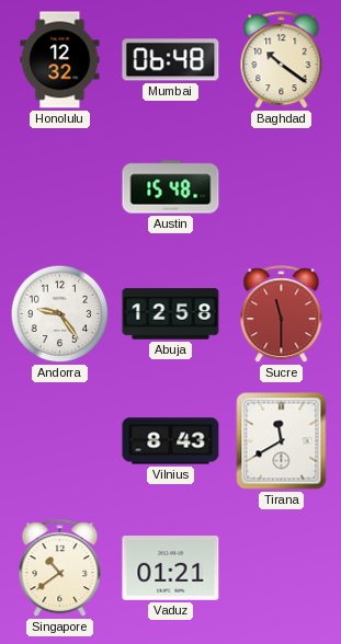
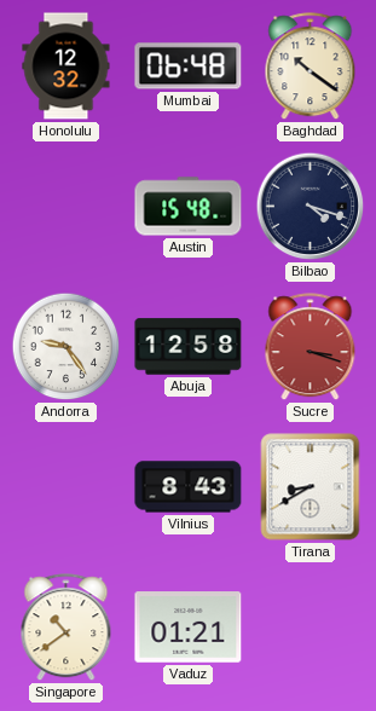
Bilbao: none -> 4:18
Sucre: 11:30 -> 3:18
Tirana: 11:40 -> 8:40
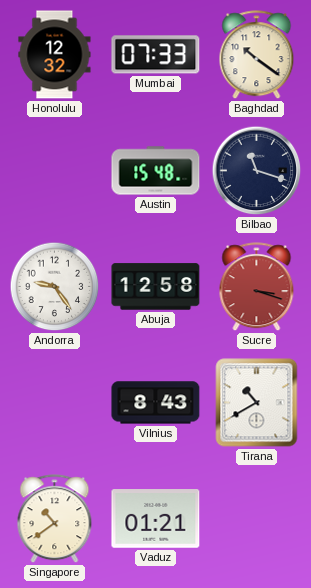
Mumbai: 06:48 -> 07:33
Bilbao: 4:18 -> 11:18
Tirana: 8:40 -> 10:40
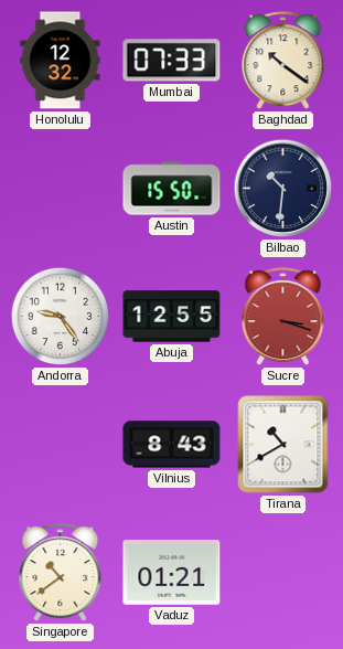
Austin: 15:48 -> 15:50
Bilbao: 11:18 -> 10:31
Abuja: 12:58 -> 12:55
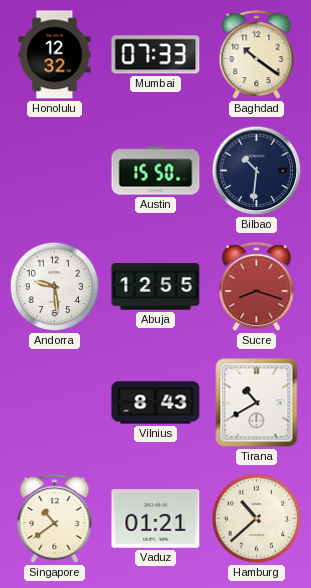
Andorra: 9:24 -> 9:29
Sucre: 3:18 -> 8:18
Hamburg: none -> 10:38
